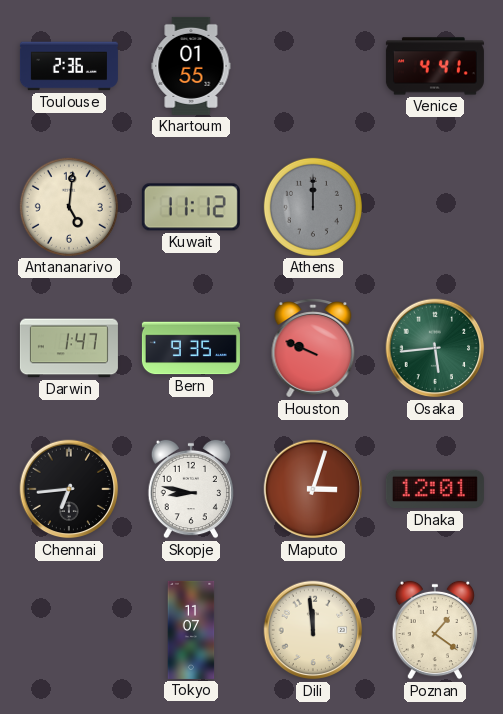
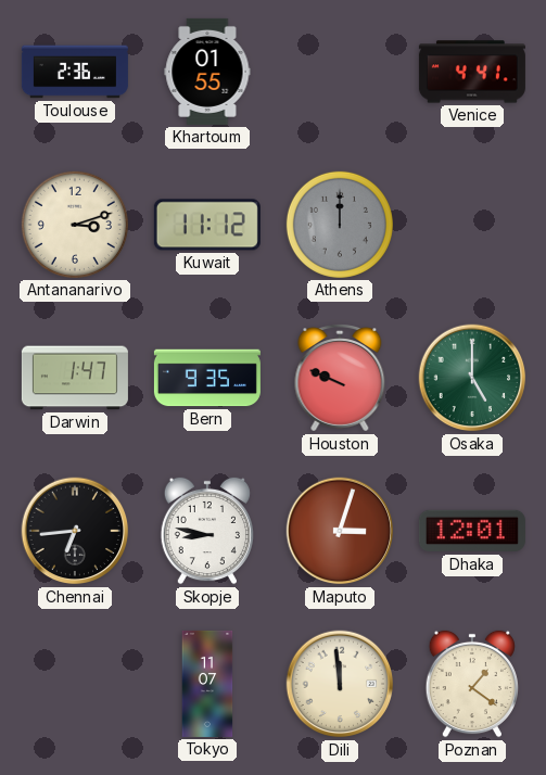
Antananarivo: 5:01 -> 3:12
Osaka: 5:44 -> 5:00
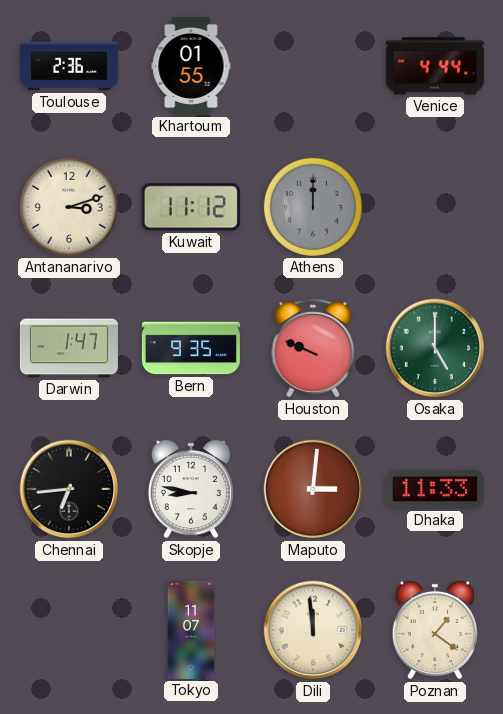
Venice: 4:41 -> 4:44
Maputo: 3:03 -> 3:01
Dhaka: 12:01 -> 11:33
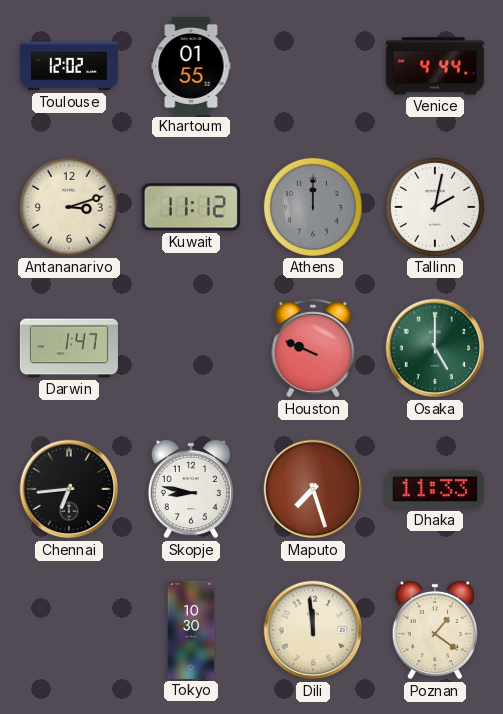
Toulouse: 2:36 -> 12:02
Tallinn: none -> 2:02
Bern: 9:35 -> none
Maputo: 3:01 -> 7:27
Tokyo: 11:07 -> 10:30
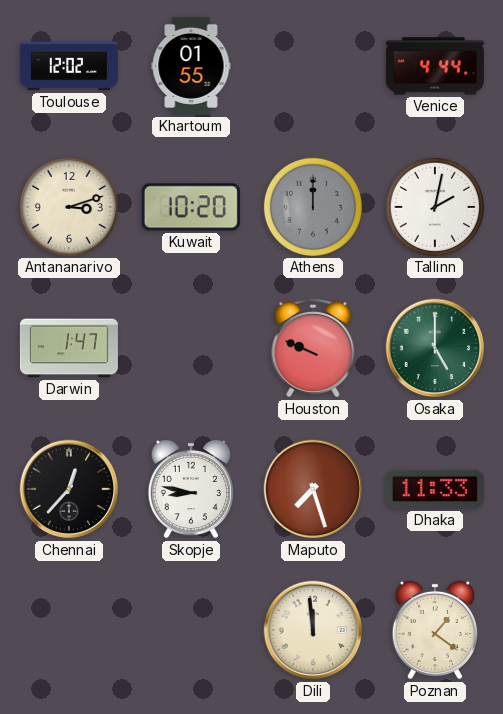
Kuwait: 11:12 -> 10:20
Chennai: 6:44 -> 12:37
Tokyo: 10:30 -> none
